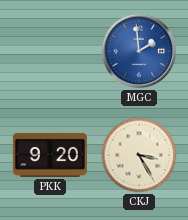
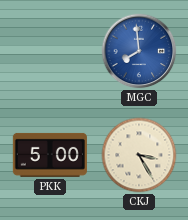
MGC: 1:59 -> 7:59
PKK: 9:20 -> 5:00
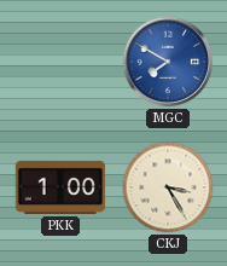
MGC: 7:59 -> 7:50
PKK: 5:00 -> 1:00
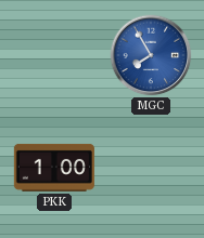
MGC: 7:50 -> 7:55
CKJ: 3:25 -> none
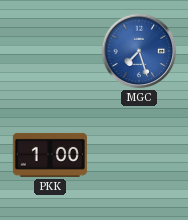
MGC: 7:55 -> 7:27
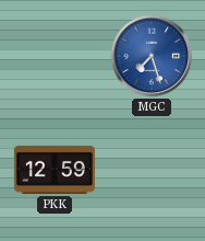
PKK: 1:00 -> 12:59
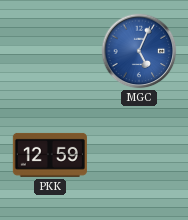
MGC: 7:27 -> 5:04
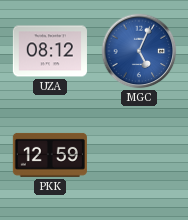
UZA: none -> 08:12
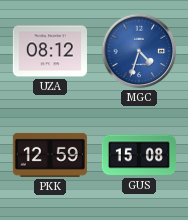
MGC: 5:04 -> 4:33
GUS: none -> 15:08
